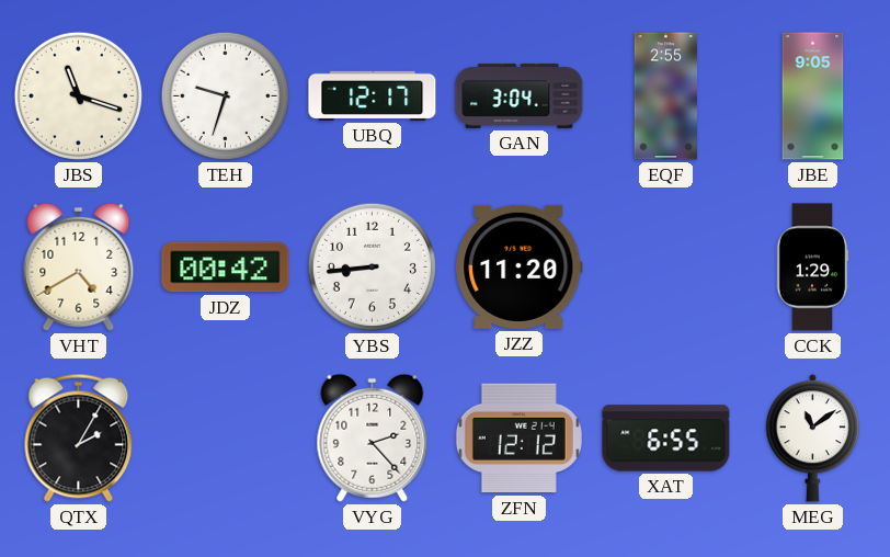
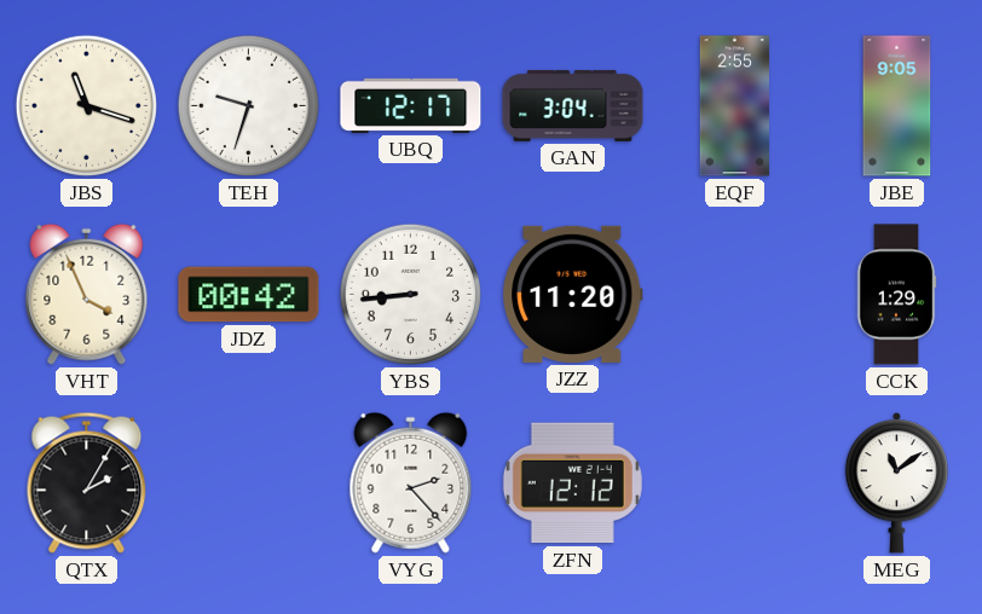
VHT: 4:40 -> 3:56
XAT: 6:55 -> none
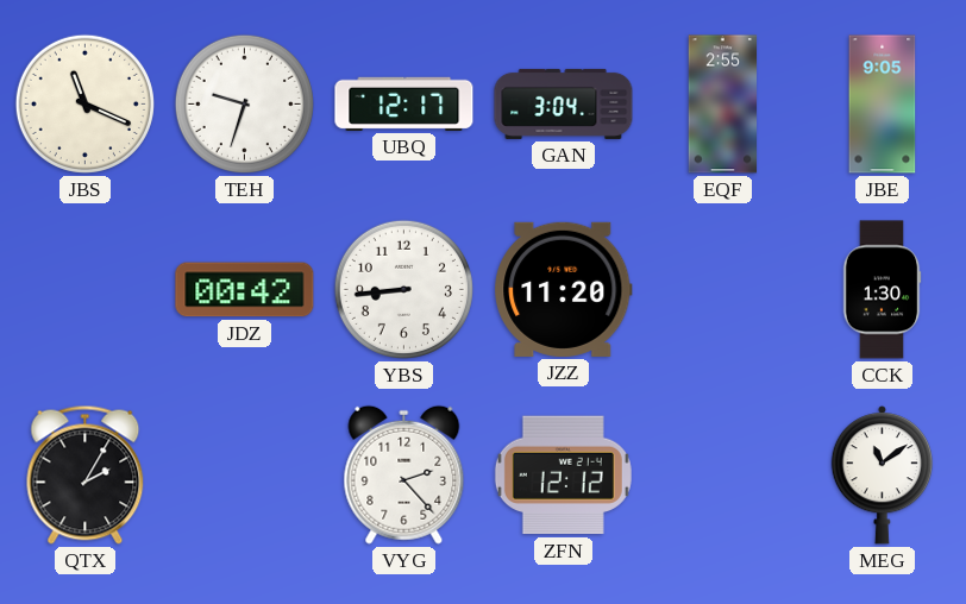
JBS: 11:18 -> 11:19
VHT: 3:56 -> none
CCK: 1:29 -> 1:30
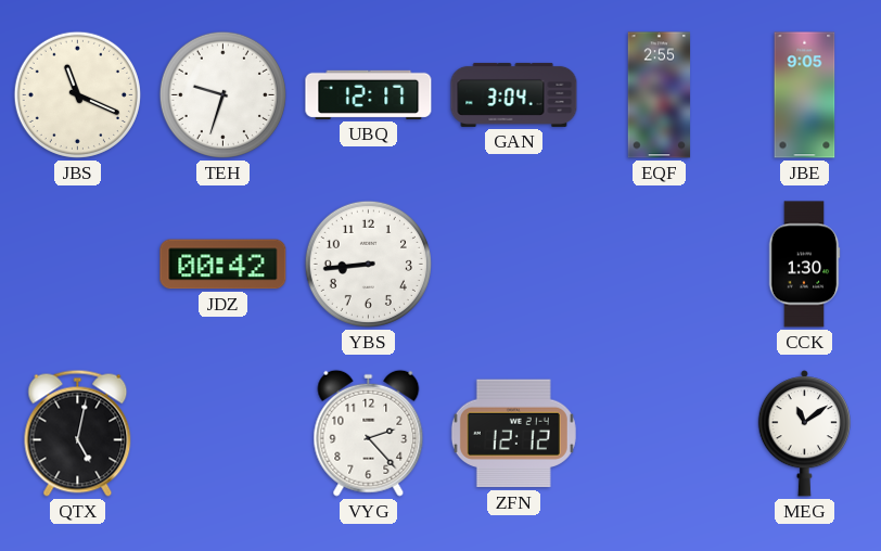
JZZ: 11:20 -> none
QTX: 2:05 -> 5:02
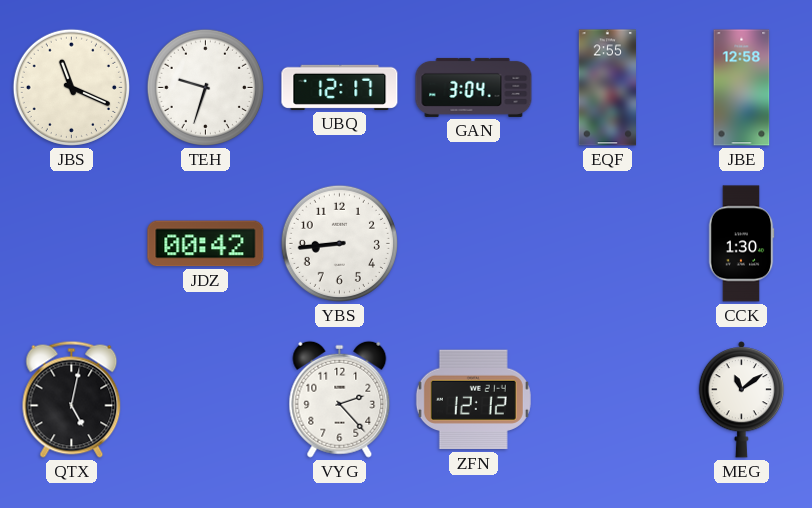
JBE: 9:05 -> 12:58
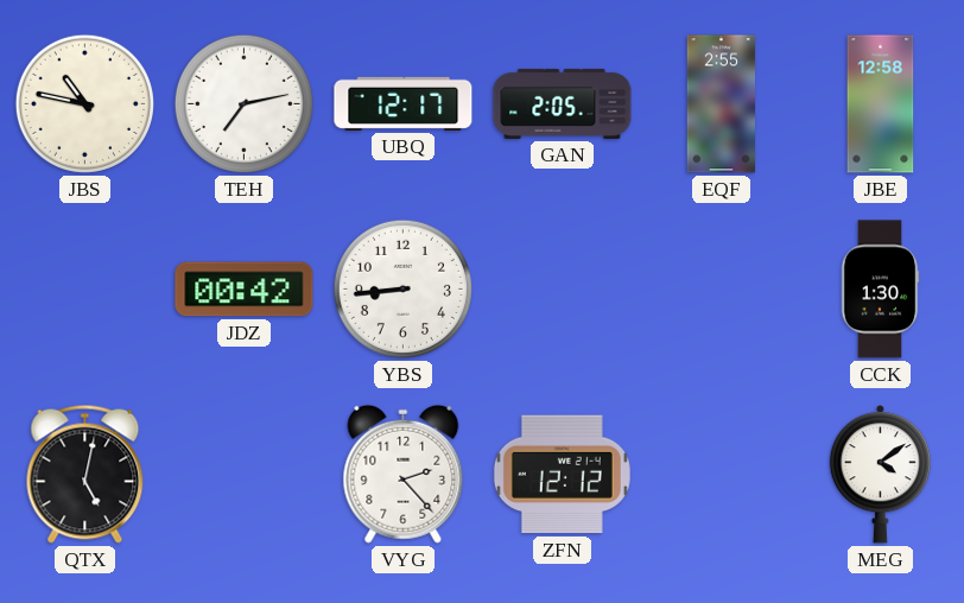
JBS: 11:19 -> 10:47
TEH: 9:33 -> 7:13
GAN: 3:04 -> 2:05
MEG: 11:09 -> 4:09
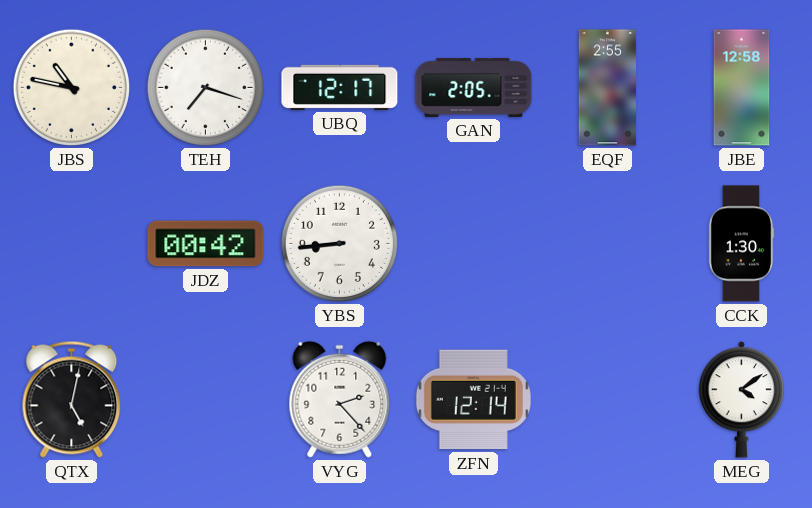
TEH: 7:13 -> 7:18
ZFN: 12:12 -> 12:14
